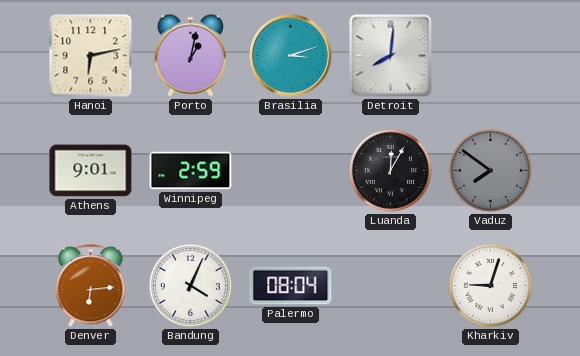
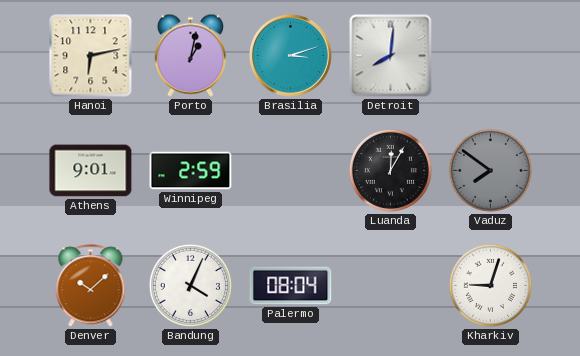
Denver: 6:14 -> 10:08
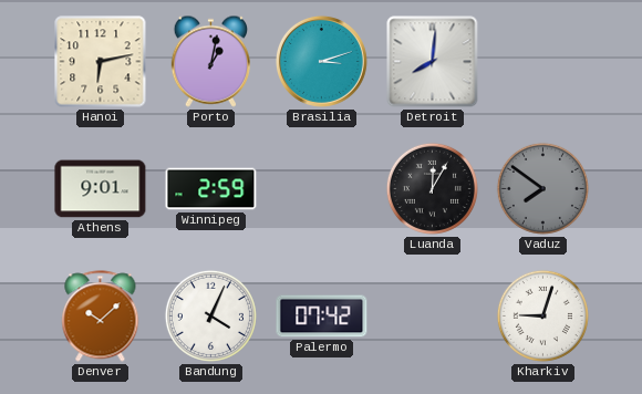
Palermo: 08:04 -> 07:42
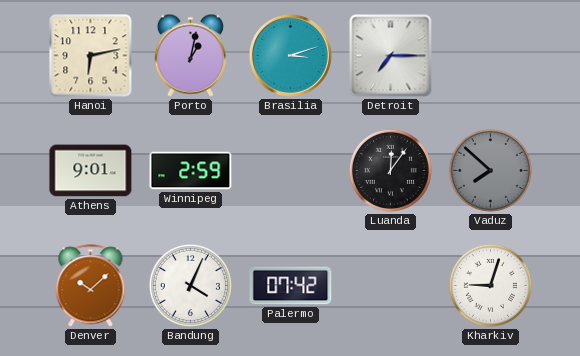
Detroit: 8:01 -> 7:15
Luanda: 12:05 -> 12:06
Vaduz: 7:51 -> 7:52
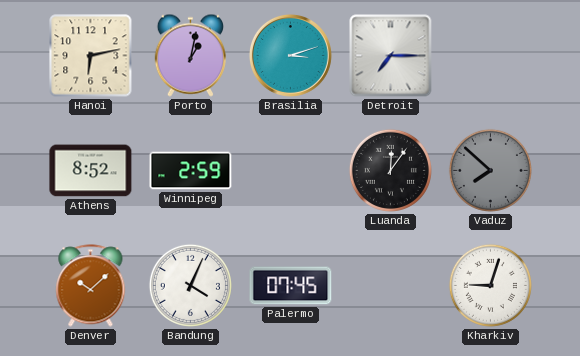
Athens: 9:01 -> 8:52
Palermo: 07:42 -> 07:45
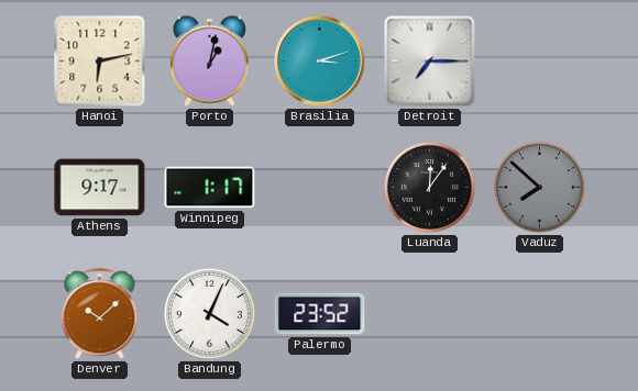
Athens: 8:52 -> 9:17
Winnipeg: 2:59 -> 1:17
Palermo: 07:45 -> 23:52
Kharkiv: 9:03 -> none
